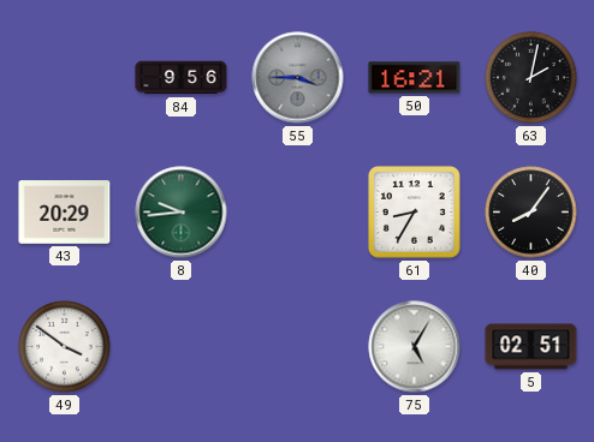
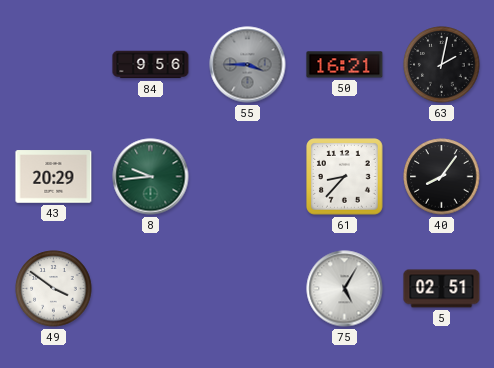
61: 8:35 -> 8:37
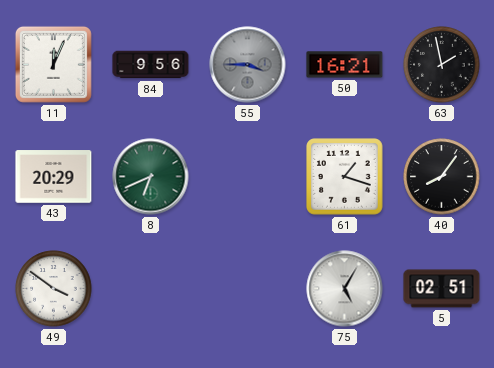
11: none -> 12:04
63: 2:02 -> 1:58
8: 9:44 -> 6:41
61: 8:37 -> 1:18
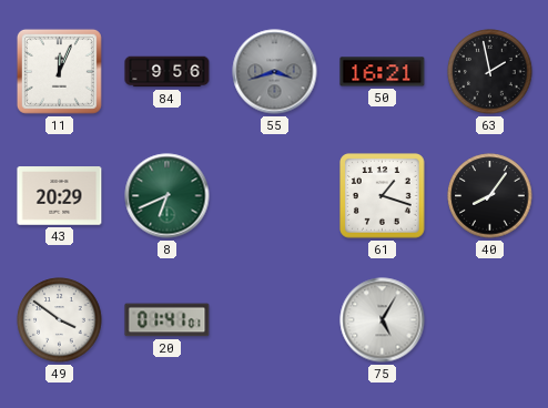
55: 3:45 -> 3:42
20: none -> 01:41
5: 02:51 -> none
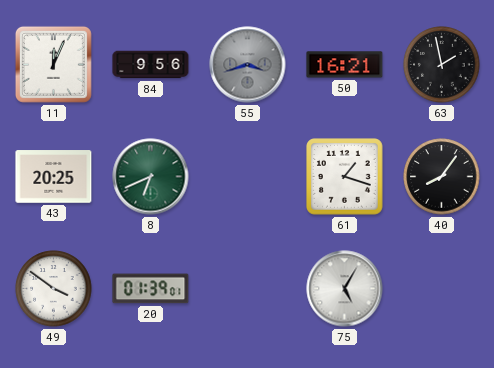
43: 20:29 -> 20:25
20: 01:41 -> 01:39
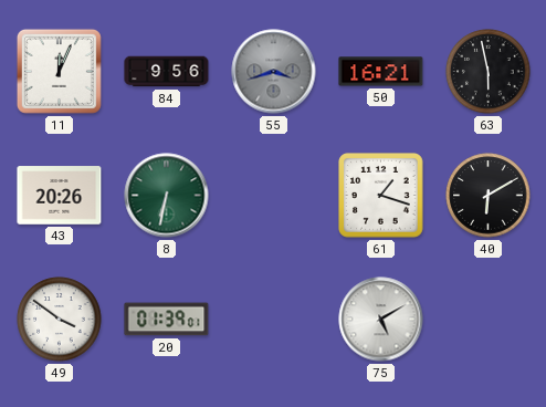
63: 1:58 -> 5:58
43: 20:25 -> 20:26
8: 6:41 -> 6:32
40: 8:06 -> 6:10
75: 5:05 -> 5:10
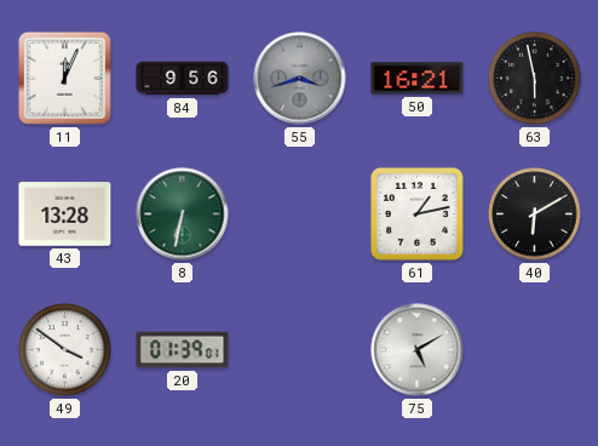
43: 20:26 -> 13:28
61: 1:18 -> 1:13
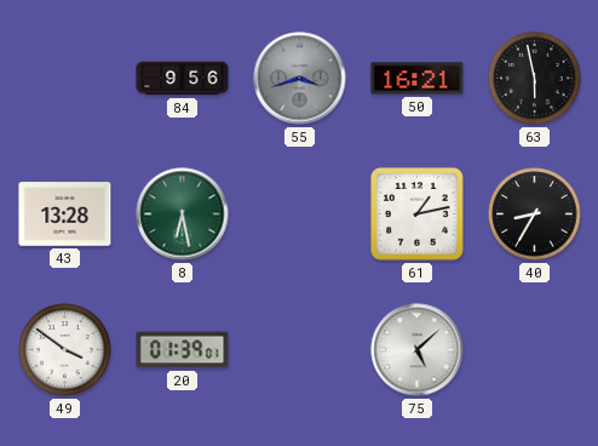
11: 12:04 -> none
8: 6:32 -> 6:28
40: 6:10 -> 8:35
75: 5:10 -> 5:08
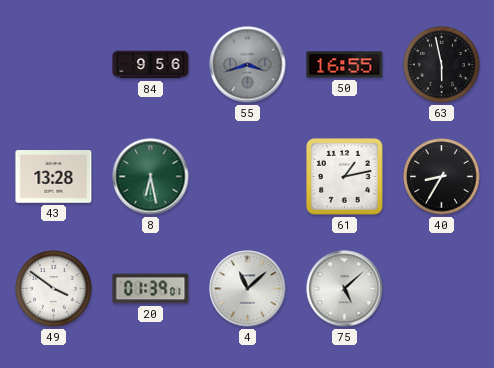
50: 16:21 -> 16:55
4: none -> 11:08
